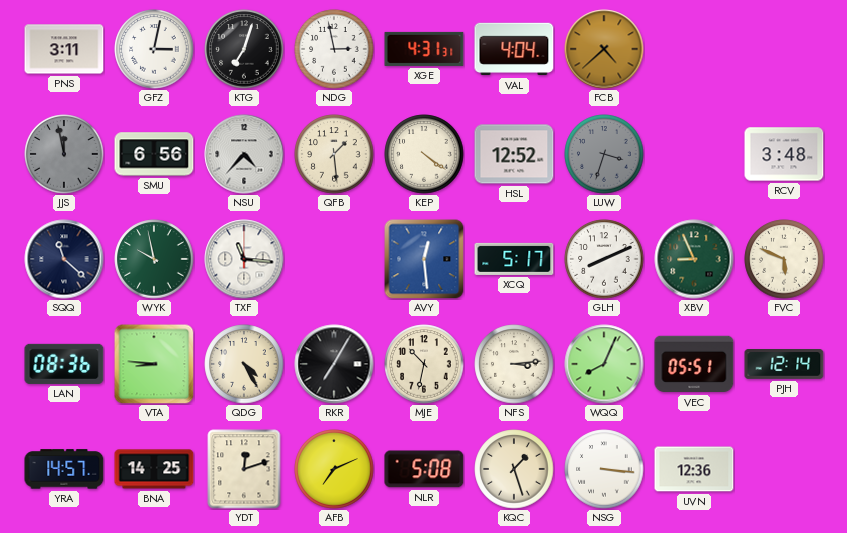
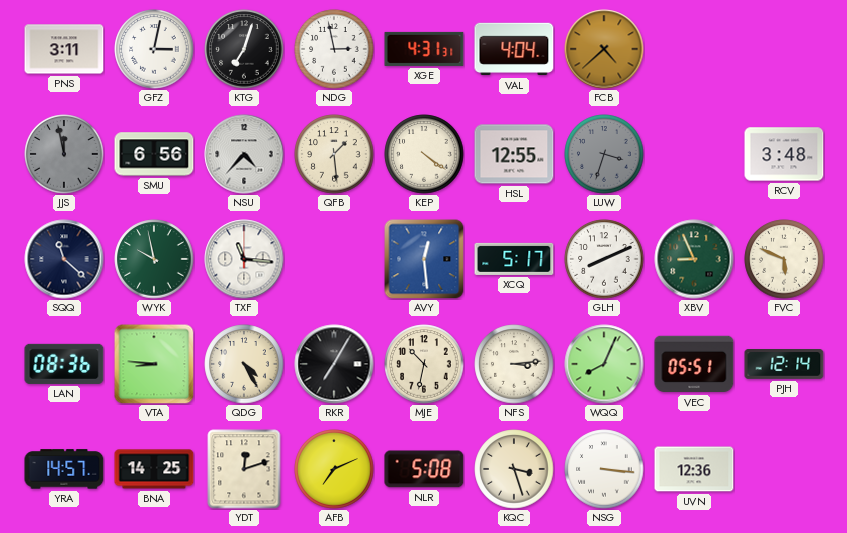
HSL: 12:52 -> 12:55
KQC: 1:27 -> 3:27
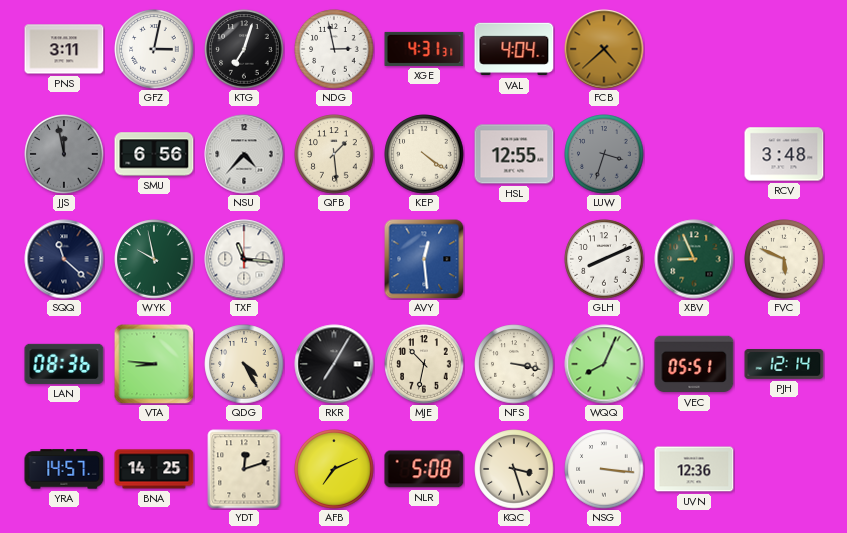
XCQ: 5:17 -> none
NFS: 3:14 -> 3:17
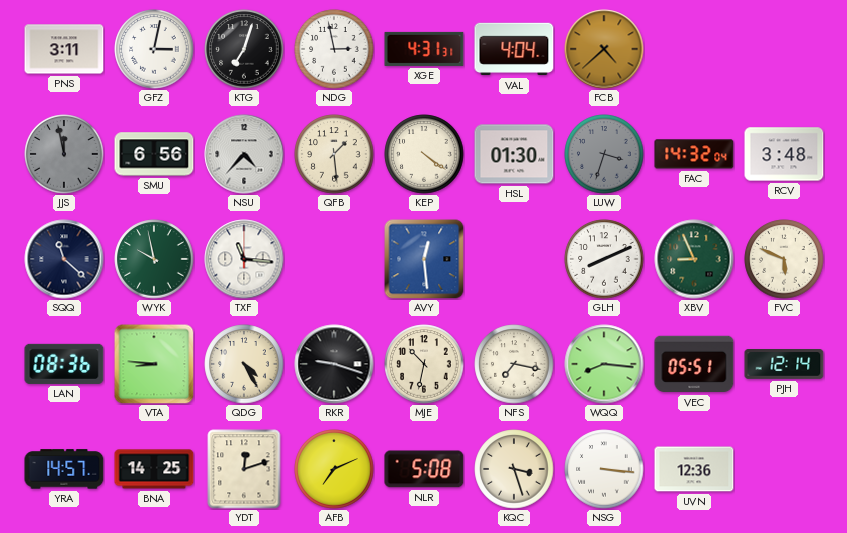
HSL: 12:55 -> 01:30
FAC: none -> 14:32
RKR: 7:05 -> 9:18
NFS: 3:17 -> 7:17
WQQ: 8:04 -> 8:16
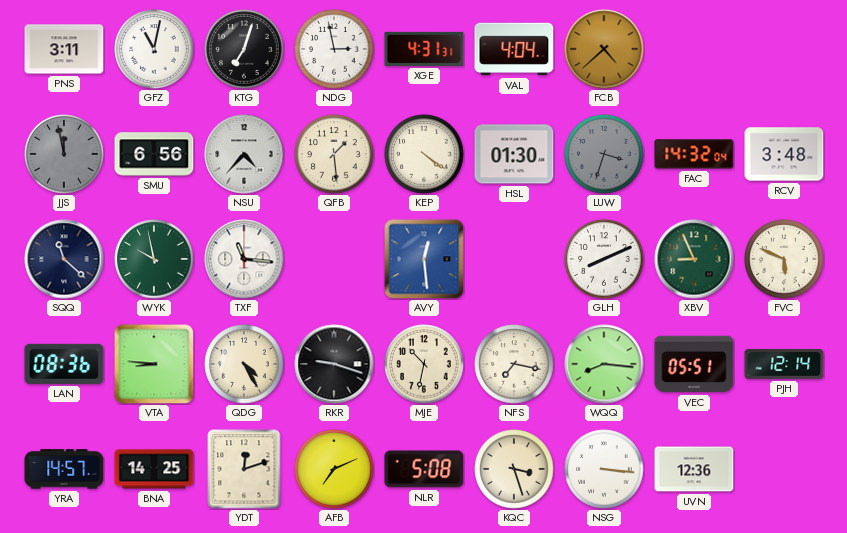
GFZ: 3:02 -> 11:02
